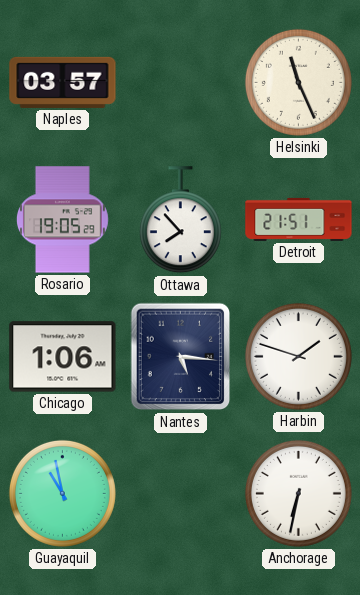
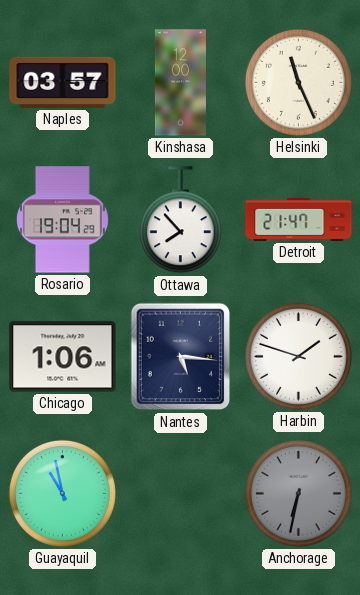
Kinshasa: none -> 12:00
Rosario: 19:05 -> 19:04
Detroit: 21:51 -> 21:47
Anchorage dial: white -> grey
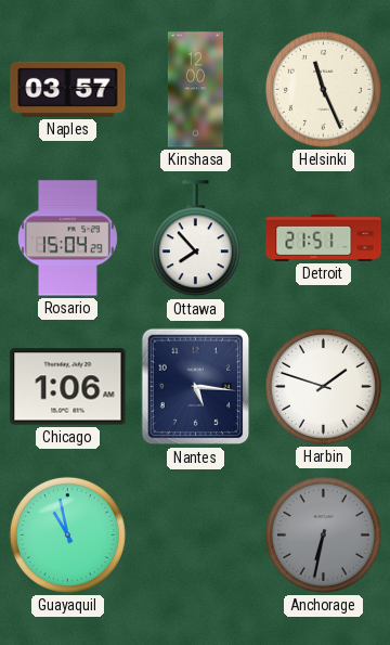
Rosario: 19:04 -> 15:04
Detroit: 21:47 -> 21:51
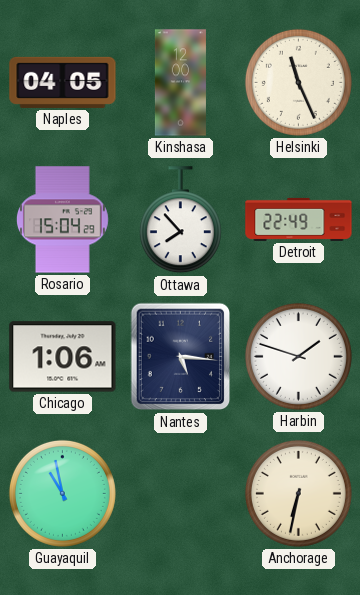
Naples: 03:57 -> 04:05
Detroit: 21:51 -> 22:49
Anchorage dial: grey -> cream
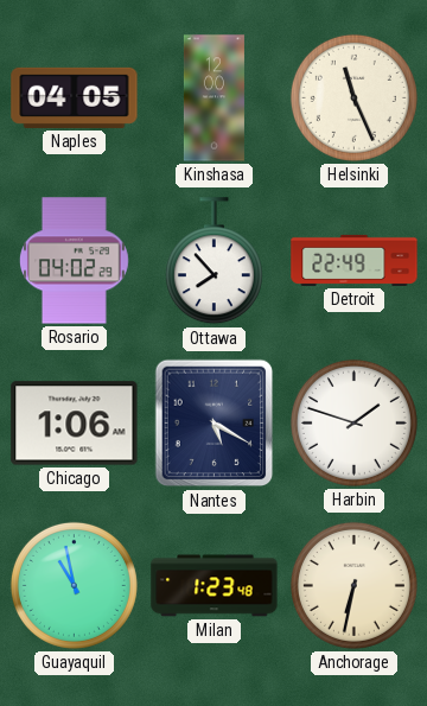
Rosario: 15:04 -> 04:02
Nantes: 5:16 -> 5:20
Milan: none -> 1:23
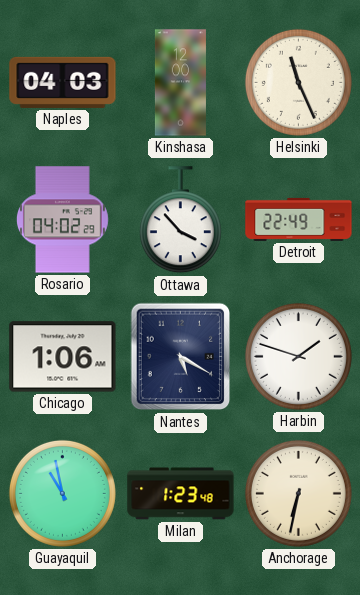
Naples: 04:05 -> 04:03
Ottawa: 7:53 -> 3:53
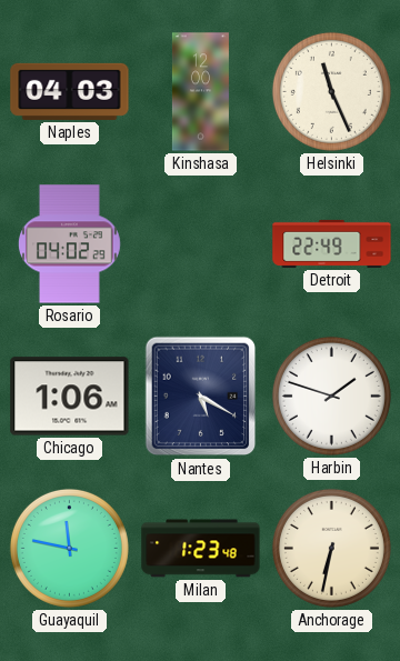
Ottawa: 3:53 -> none
Guayaquil: 10:58 -> 11:47
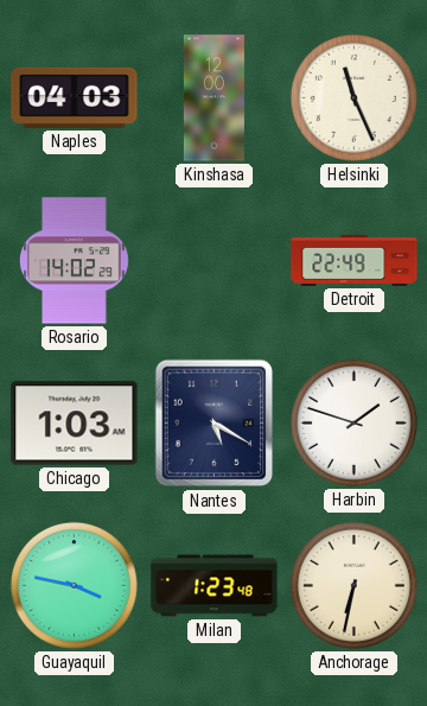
Rosario: 04:02 -> 14:02
Chicago: 1:06 -> 1:03
Guayaquil: 11:47 -> 3:47
